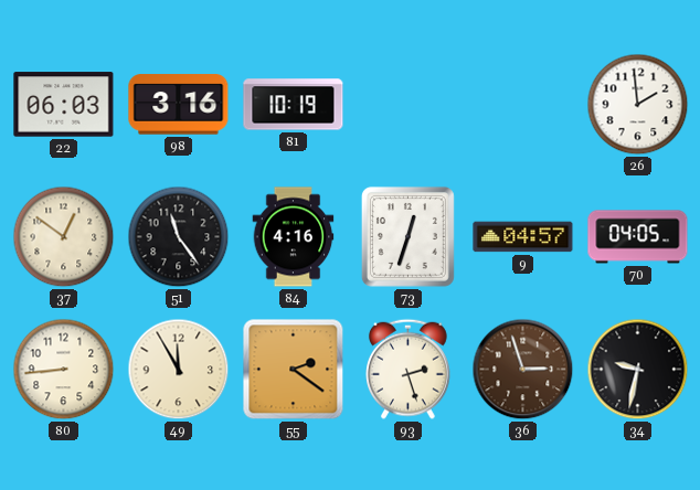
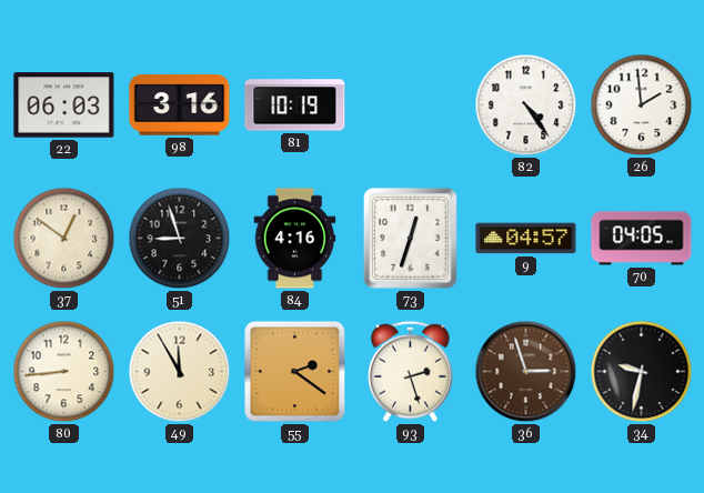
82: none -> 4:24
51: 11:24 -> 8:57
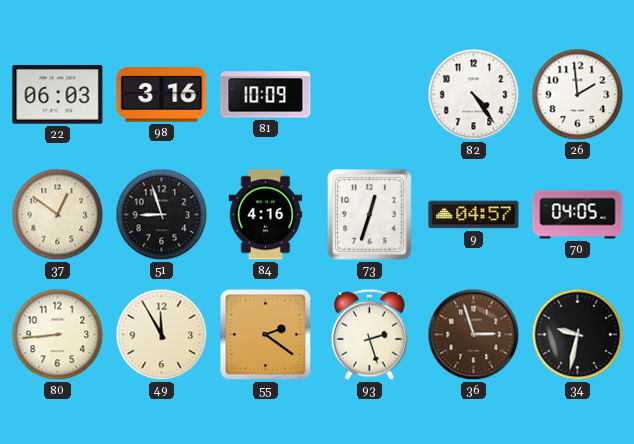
81: 10:19 -> 10:09
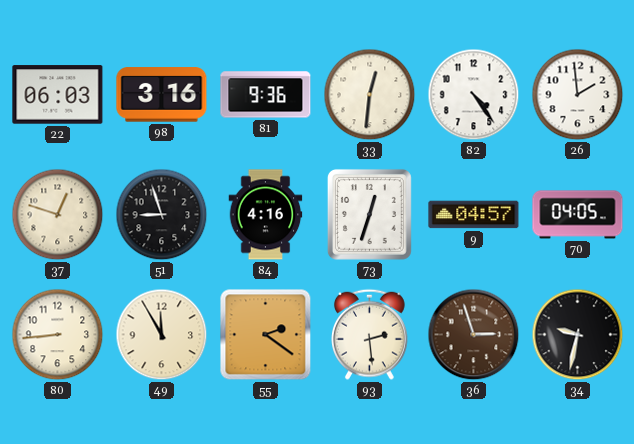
81: 10:09 -> 9:36
33: none -> 12:31
37: 12:51 -> 12:48
93: 2:27 -> 2:29
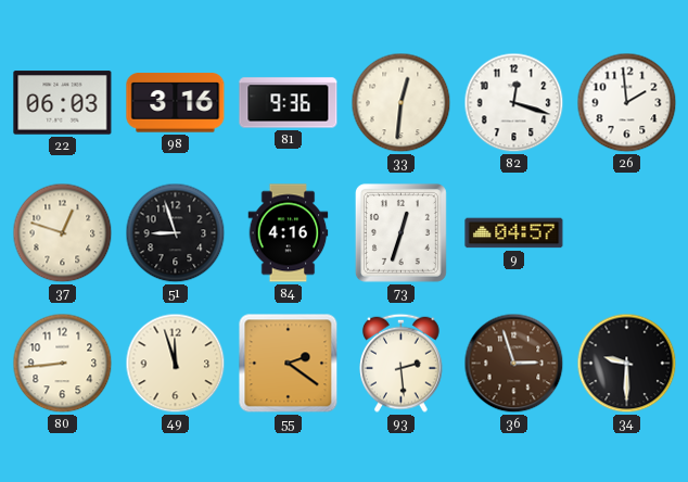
82: 4:24 -> 12:18
70: 04:05 -> none
49: 11:55 -> 11:57
34: 9:32 -> 9:30
